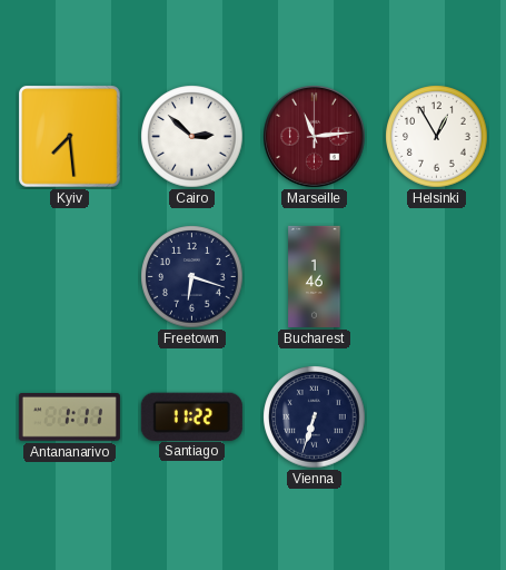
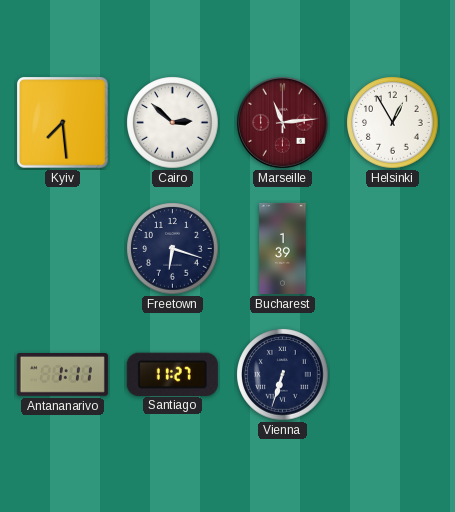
Bucharest: 1:46 -> 1:39
Santiago: 11:22 -> 11:27
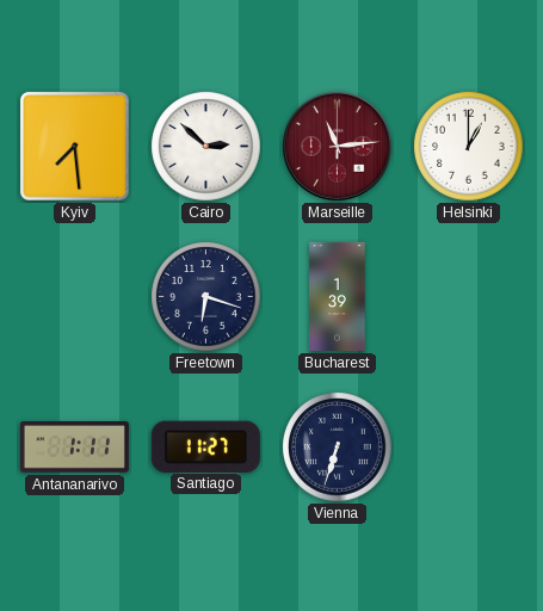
Helsinki: 12:55 -> 1:00
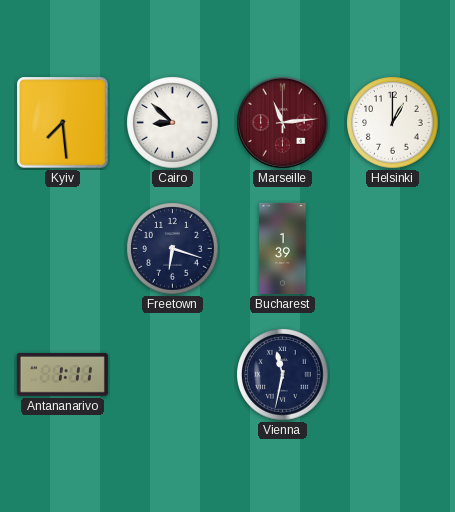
Cairo: 2:52 -> 8:52
Santiago: 11:27 -> none
Vienna: 6:33 -> 11:32
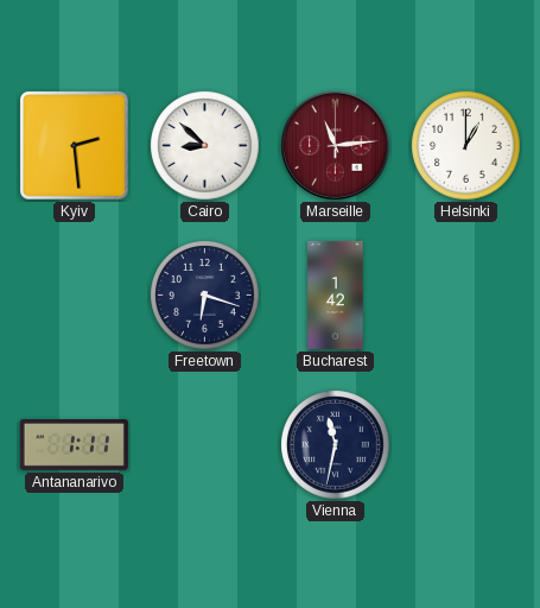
Kyiv: 7:29 -> 2:29
Bucharest: 1:39 -> 1:42
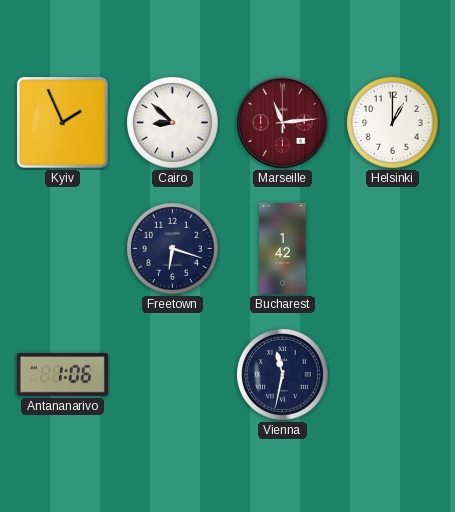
Kyiv: 2:29 -> 1:56
Antananarivo: 1:11 -> 1:06
